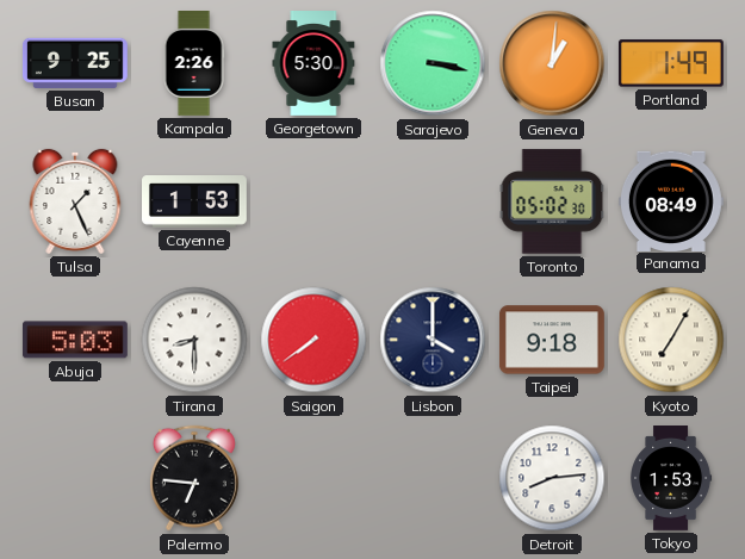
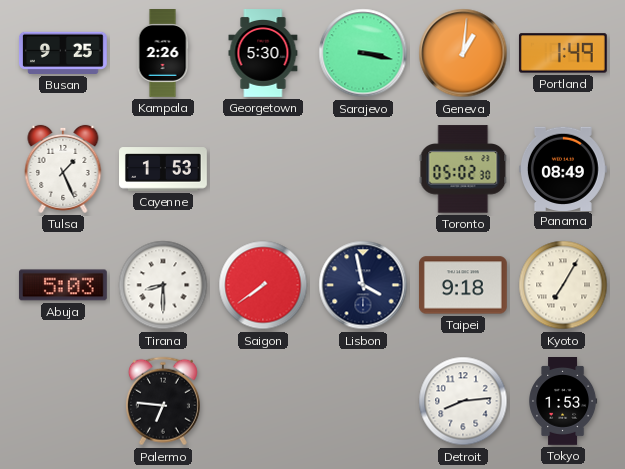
Lisbon: 4:00 -> 3:58
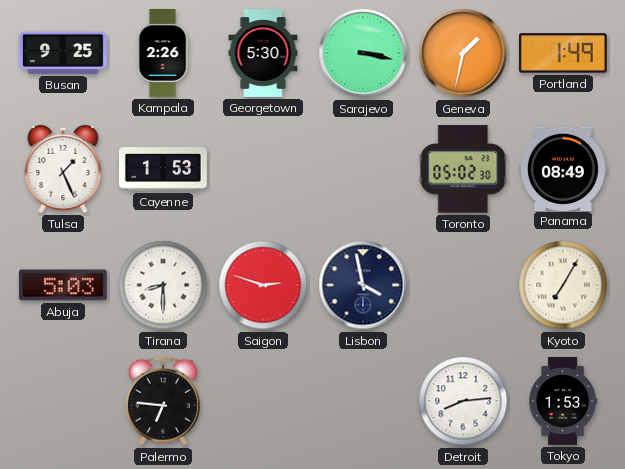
Geneva: 1:01 -> 1:32
Saigon: 7:39 -> 2:48
Taipei: 9:18 -> none
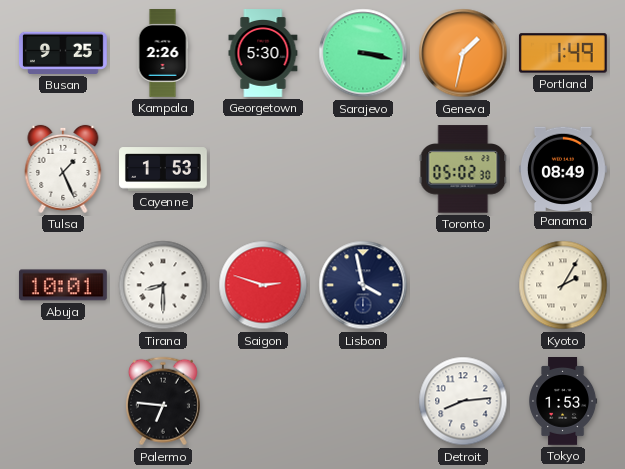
Abuja: 5:03 -> 10:01
Kyoto: 7:05 -> 2:05
